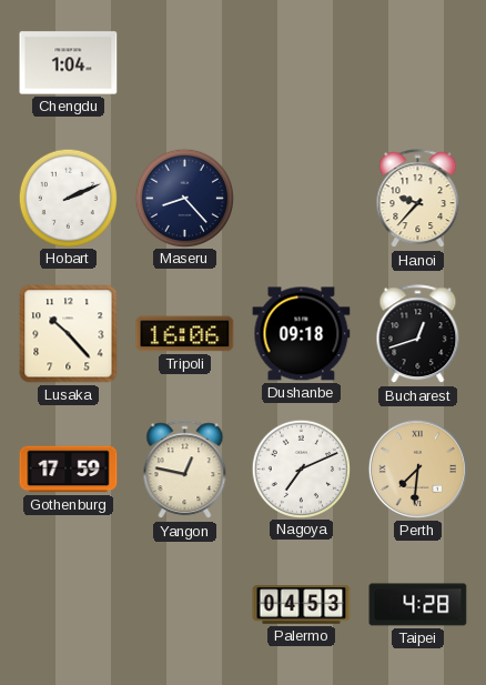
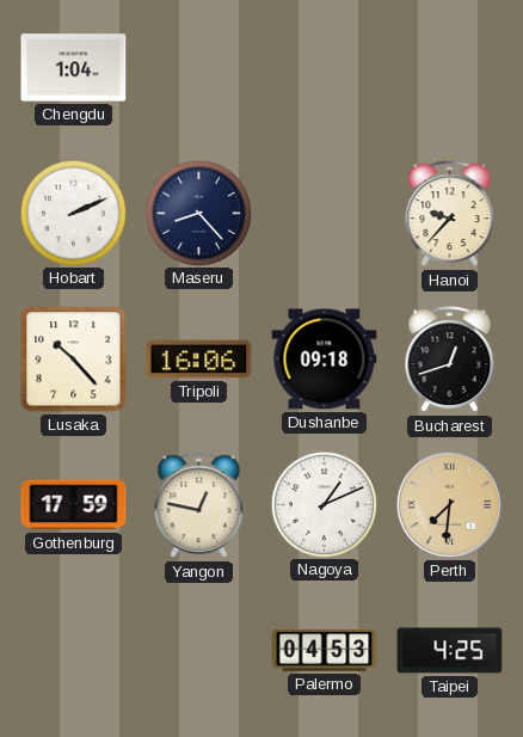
Nagoya: 7:11 -> 1:11
Taipei: 4:28 -> 4:25
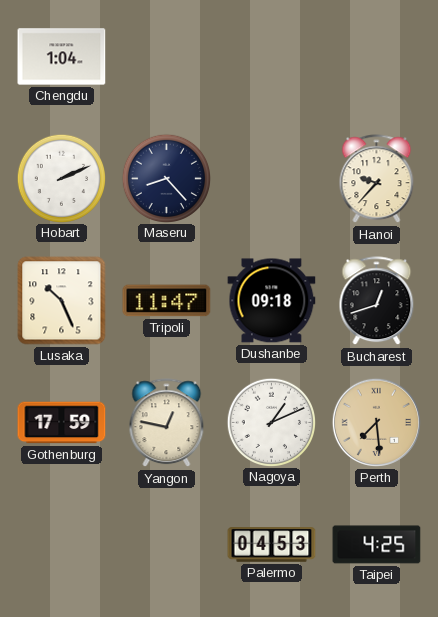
Lusaka: 10:23 -> 10:26
Tripoli: 16:06 -> 11:47
Perth: 7:31 -> 7:29
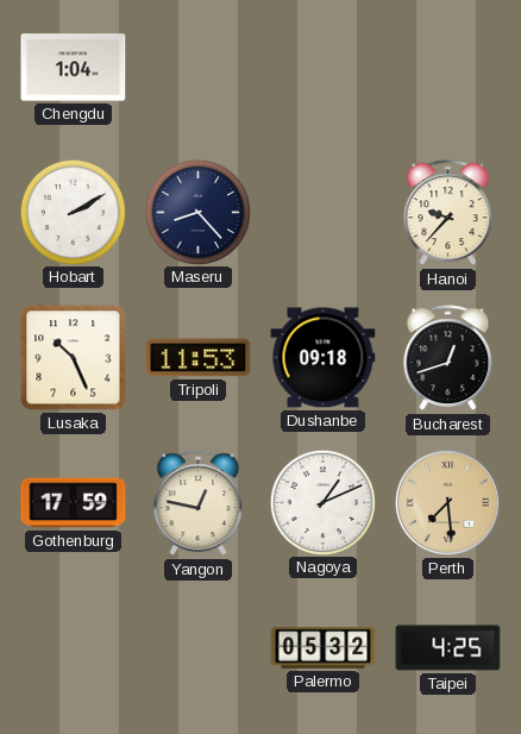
Hobart: 2:11 -> 2:10
Tripoli: 11:47 -> 11:53
Palermo: 04:53 -> 05:32
